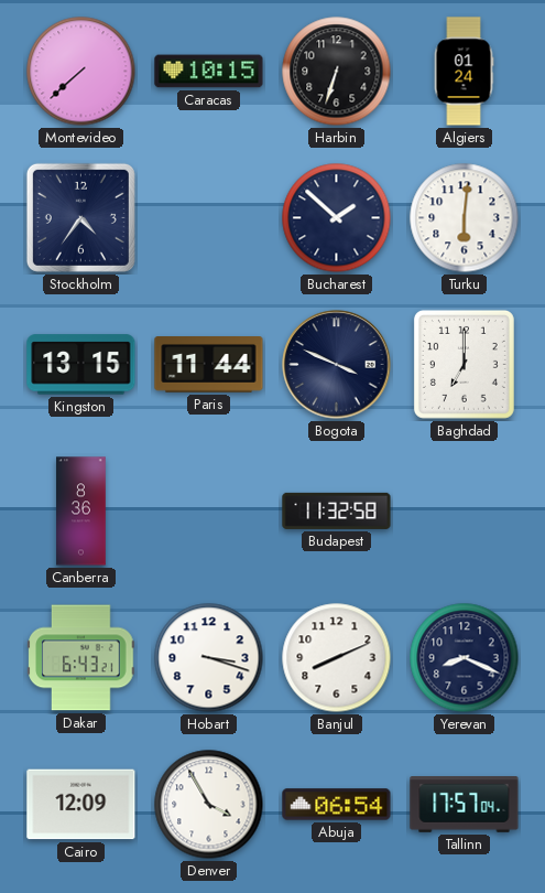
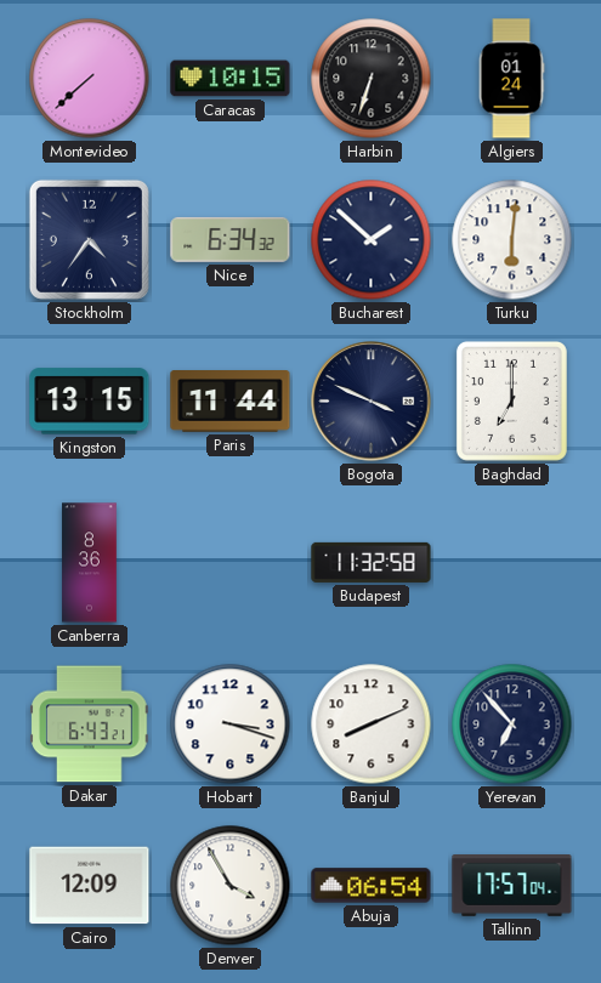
Nice: none -> 6:34
Yerevan: 8:19 -> 6:53
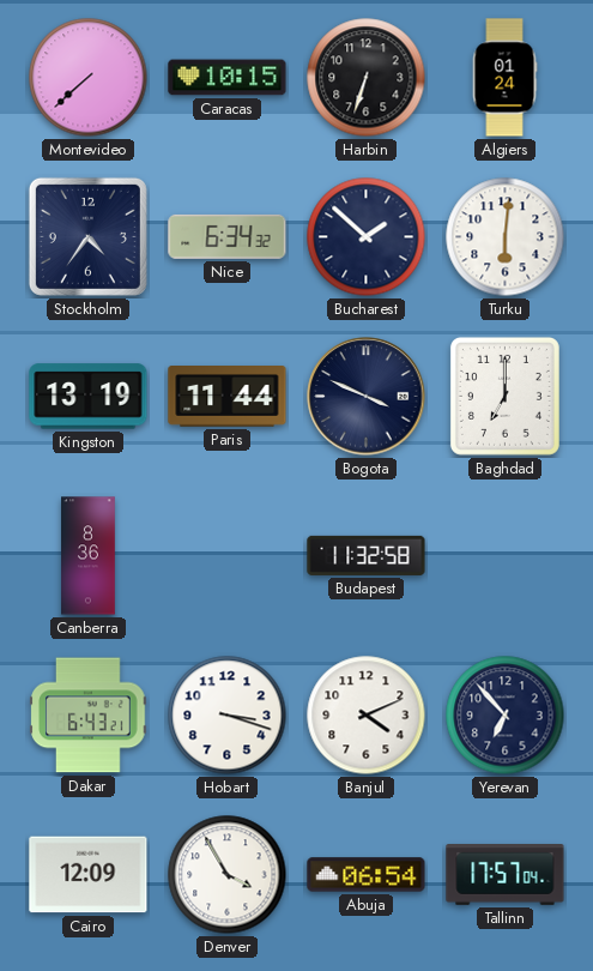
Kingston: 13:15 -> 13:19
Banjul: 8:11 -> 4:11
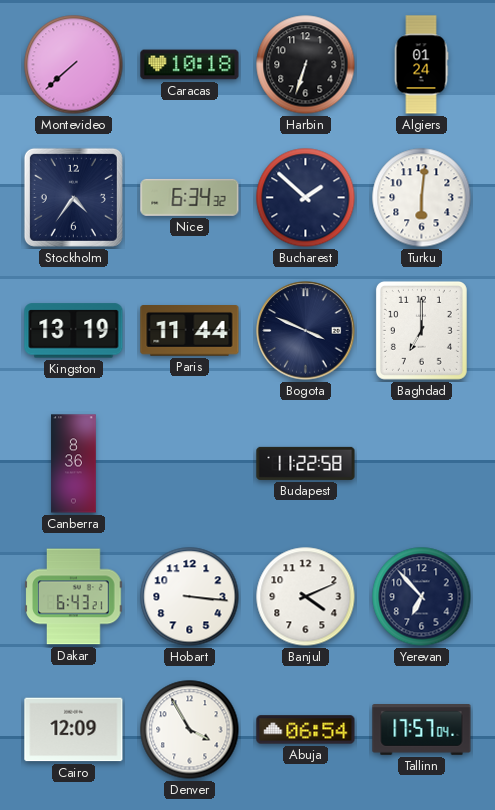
Caracas: 10:15 -> 10:18
Budapest: 11:32 -> 11:22
Hobart: 3:18 -> 3:16
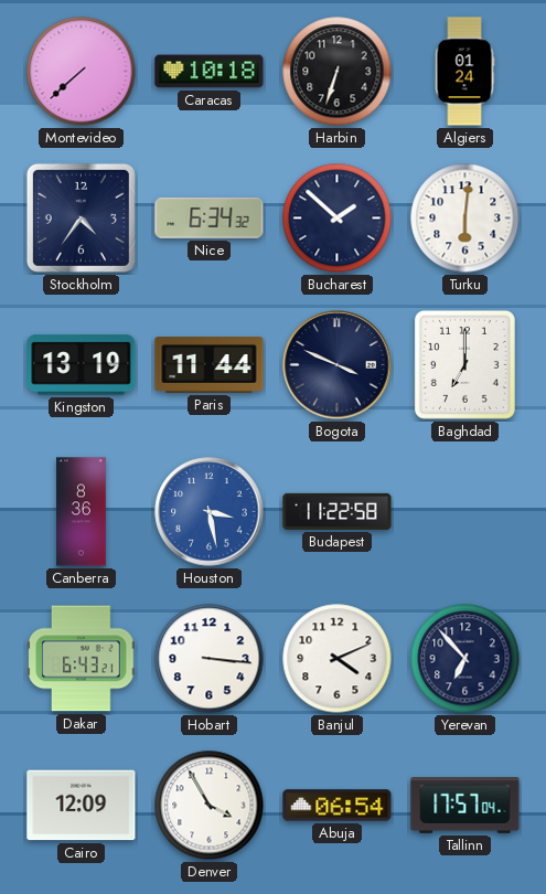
Houston: none -> 3:28
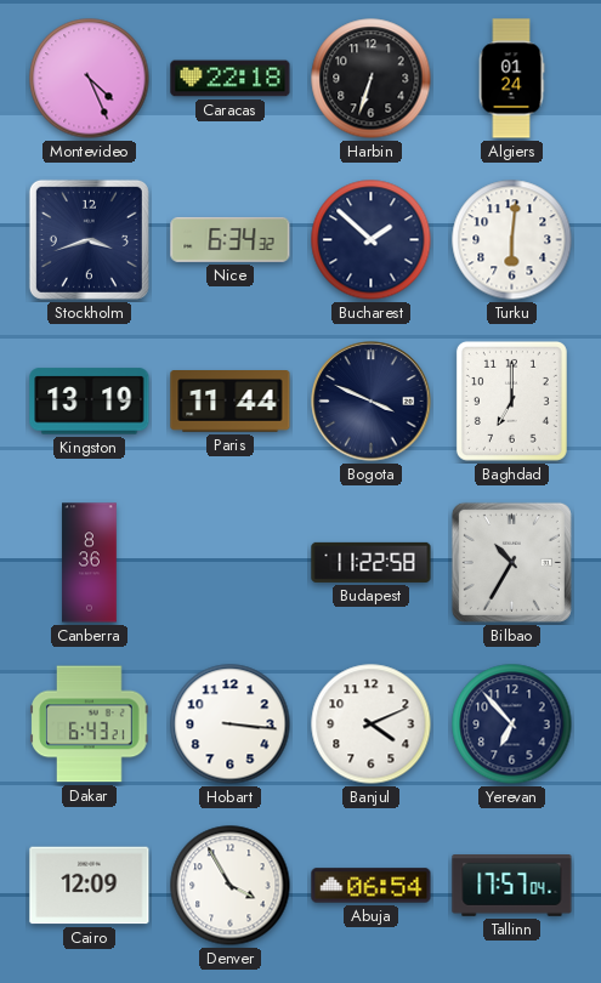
Montevideo: 7:38 -> 4:26
Caracas: 10:18 -> 22:18
Stockholm: 4:36 -> 3:42
Houston: 3:28 -> none
Bilbao: none -> 10:35
